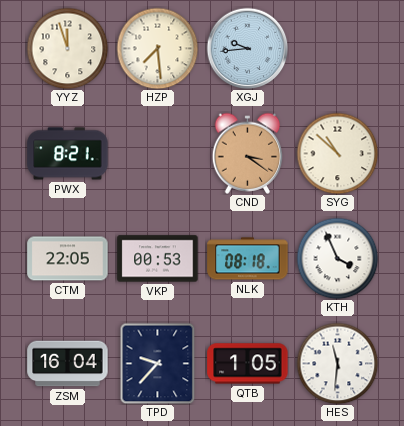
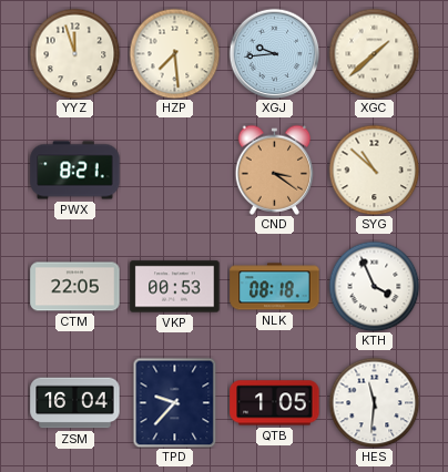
XGC: none -> 1:38
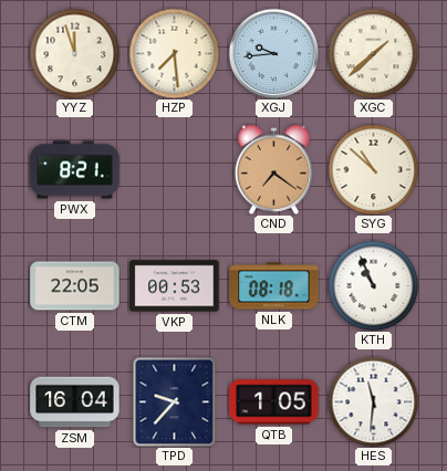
CND: 3:21 -> 7:21
KTH: 3:56 -> 10:56
